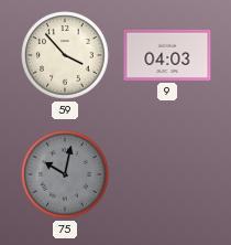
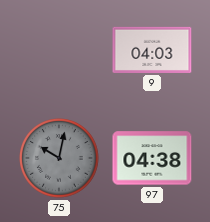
59: 3:53 -> none
97: none -> 04:38
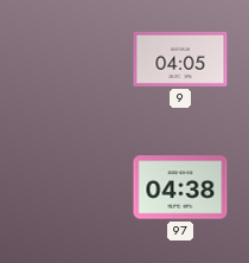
9: 04:03 -> 04:05
75: 10:02 -> none
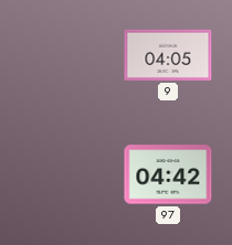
97: 04:38 -> 04:42
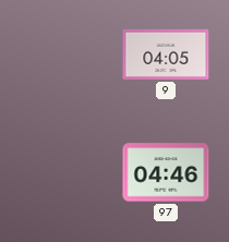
97: 04:42 -> 04:46
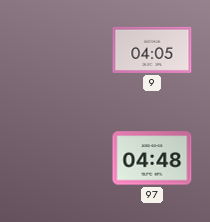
97: 04:46 -> 04:48
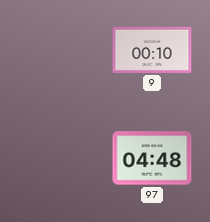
9: 04:05 -> 00:10
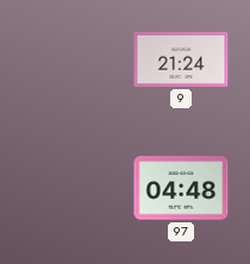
9: 00:10 -> 21:24
